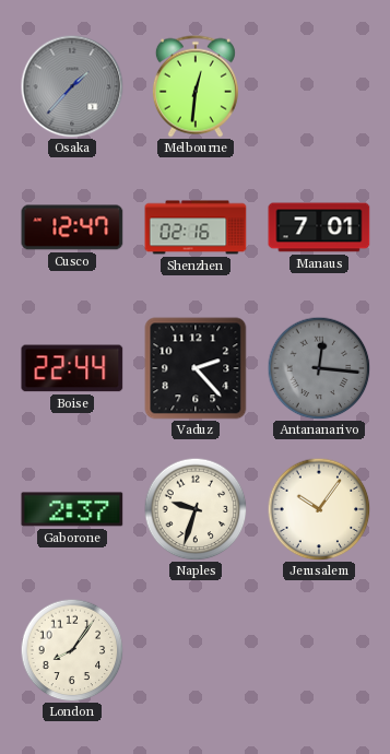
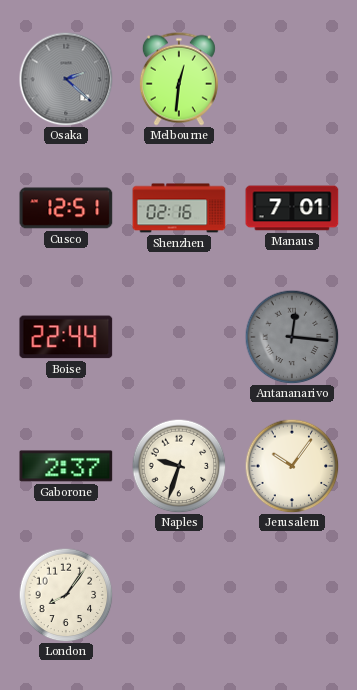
Osaka: 1:37 -> 2:22
Cusco: 12:47 -> 12:51
Vaduz: 2:23 -> none
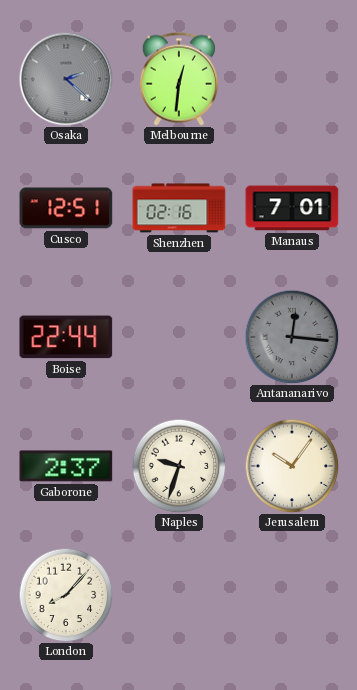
London: 8:06 -> 8:07
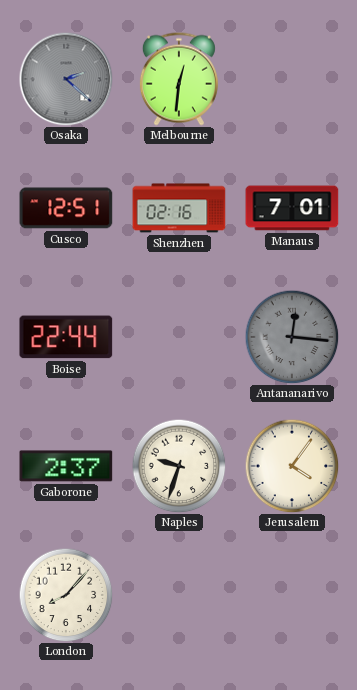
Jerusalem: 10:06 -> 4:06
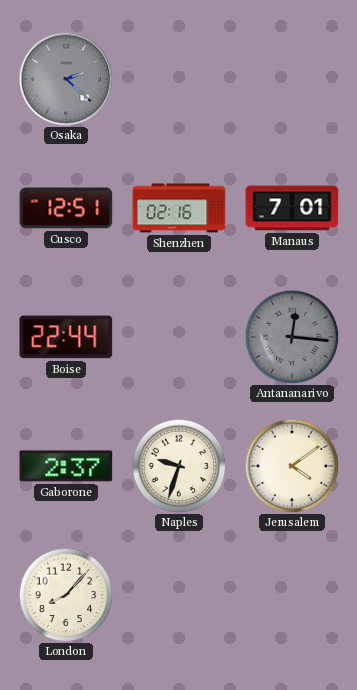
Melbourne: 12:31 -> none
Jerusalem: 4:06 -> 4:09
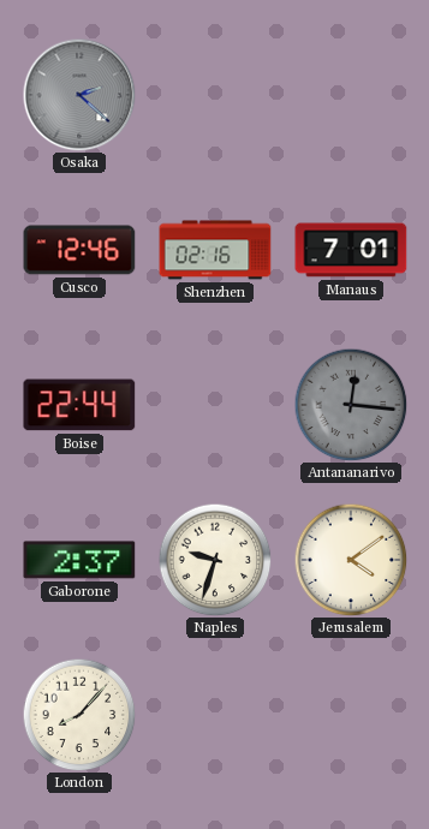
Cusco: 12:51 -> 12:46
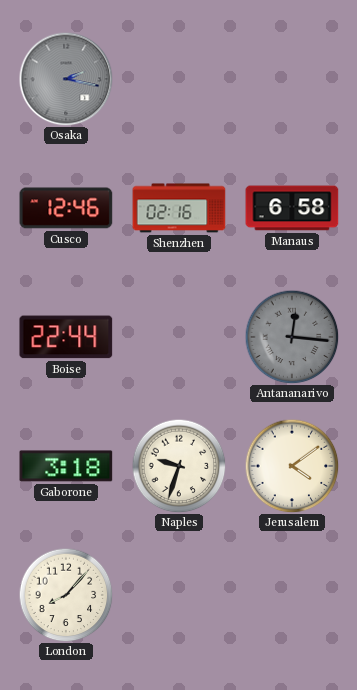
Osaka: 2:22 -> 2:17
Manaus: 7:01 -> 6:58
Gaborone: 2:37 -> 3:18
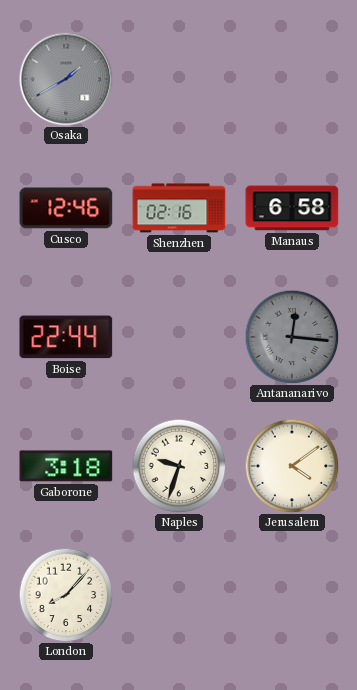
Osaka: 2:17 -> 1:40
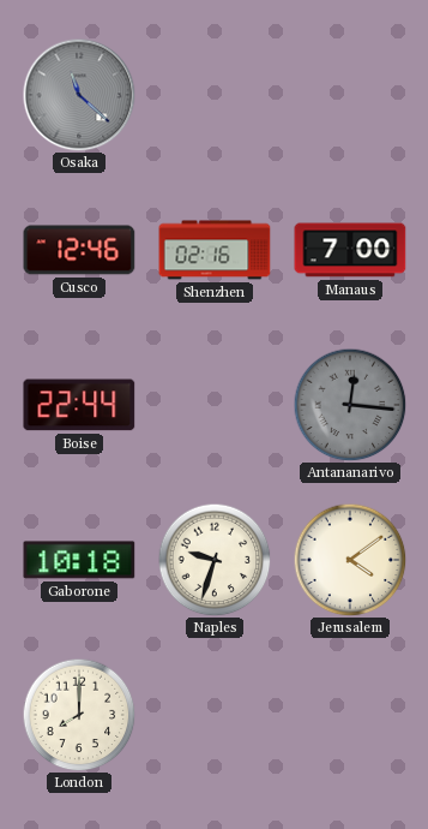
Osaka: 1:40 -> 11:22
Manaus: 6:58 -> 7:00
Gaborone: 3:18 -> 10:18
London: 8:07 -> 8:00
